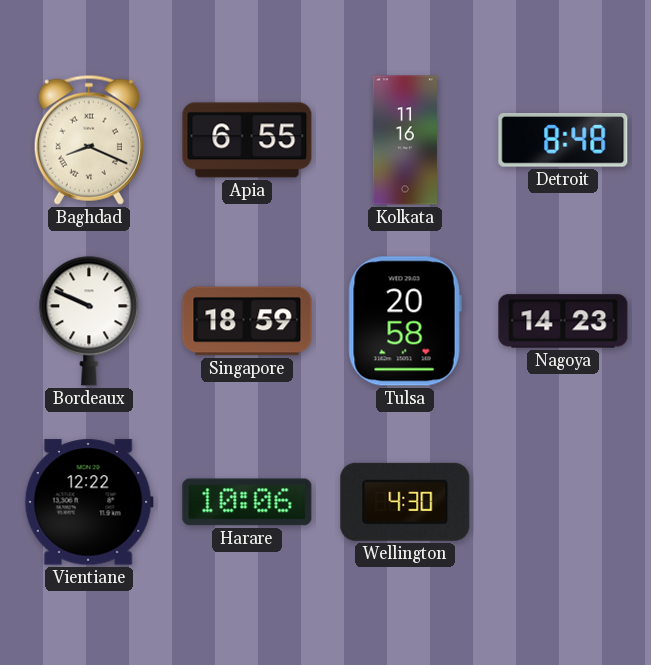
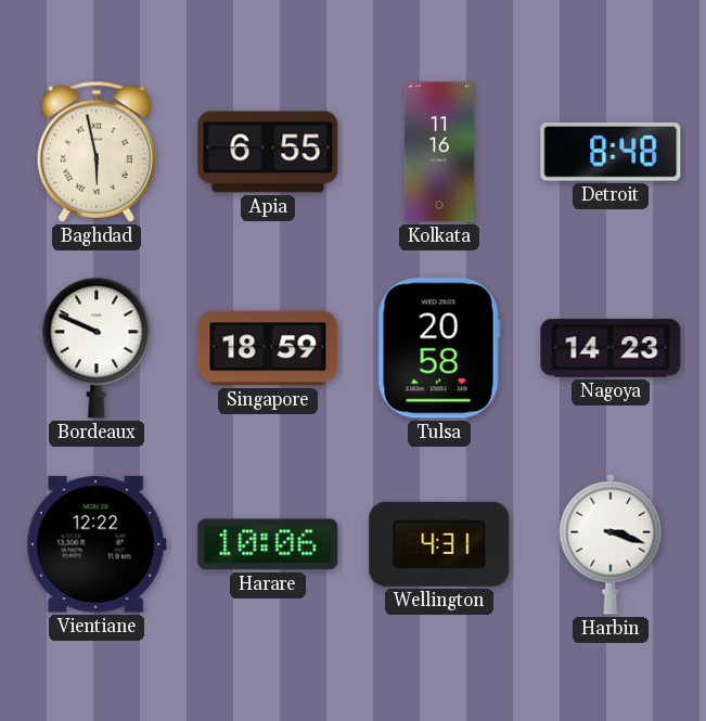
Baghdad: 8:19 -> 5:58
Wellington: 4:30 -> 4:31
Harbin: none -> 3:18
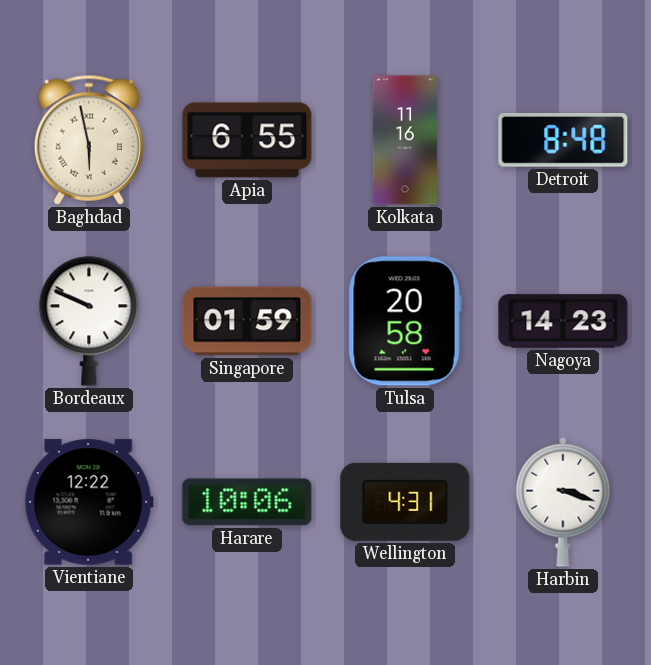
Singapore: 18:59 -> 01:59
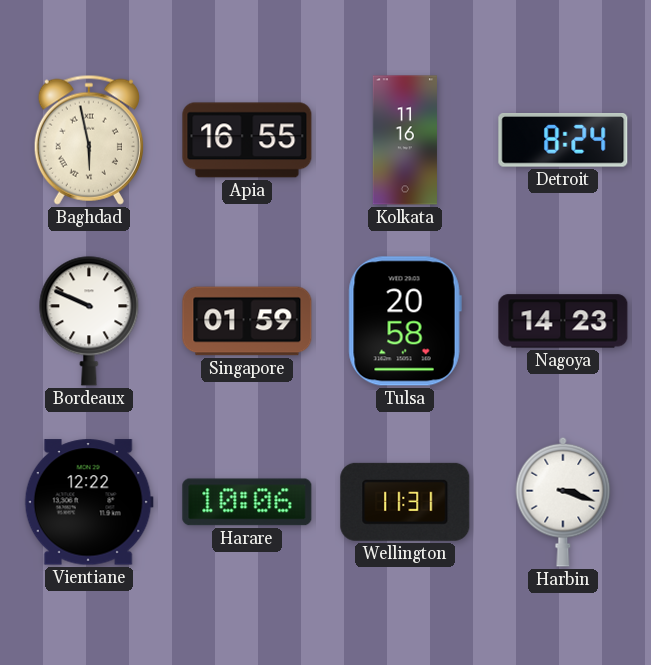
Apia: 6:55 -> 16:55
Detroit: 8:48 -> 8:24
Wellington: 4:31 -> 11:31
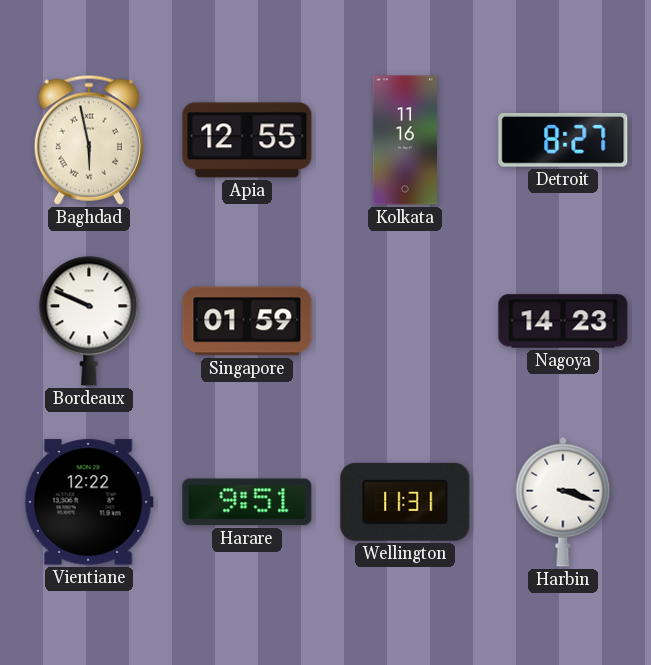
Apia: 16:55 -> 12:55
Detroit: 8:24 -> 8:27
Tulsa: 20:58 -> none
Harare: 10:06 -> 9:51
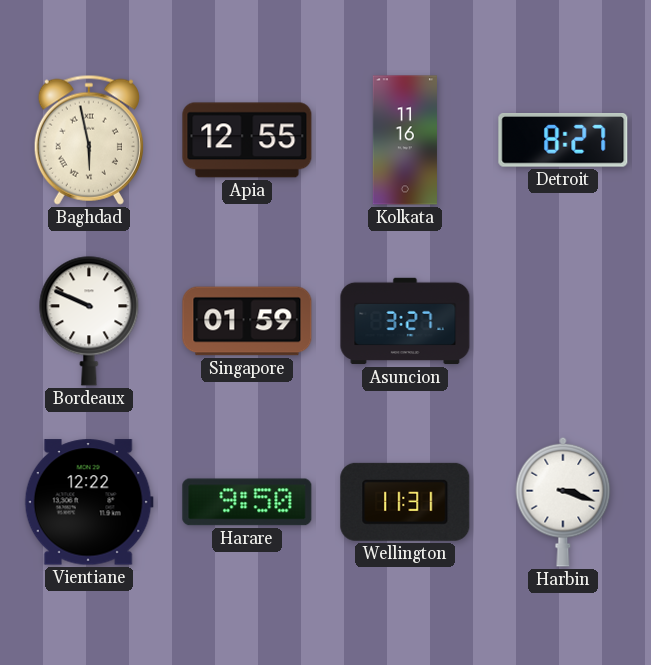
Asuncion: none -> 3:27
Nagoya: 14:23 -> none
Harare: 9:51 -> 9:50
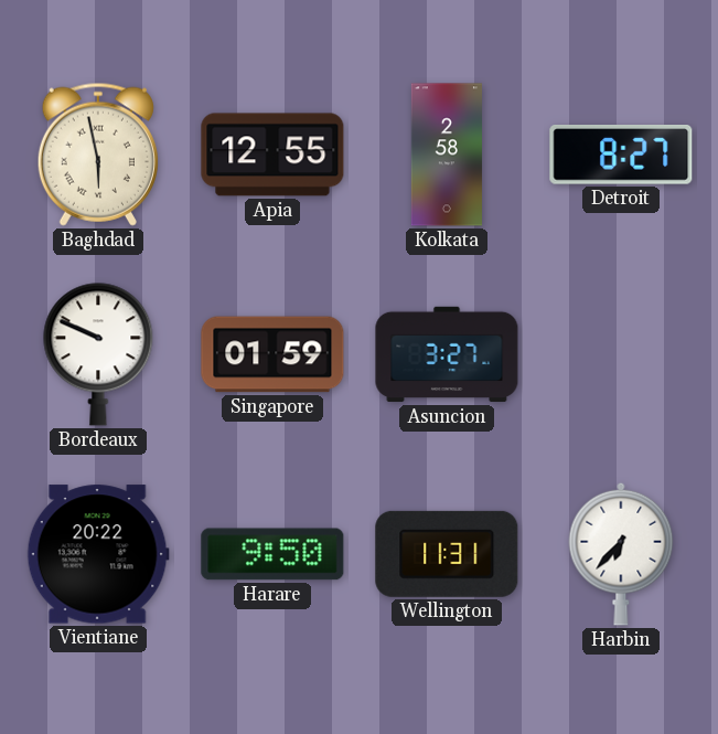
Kolkata: 11:16 -> 2:58
Vientiane: 12:22 -> 20:22
Harbin: 3:18 -> 6:37
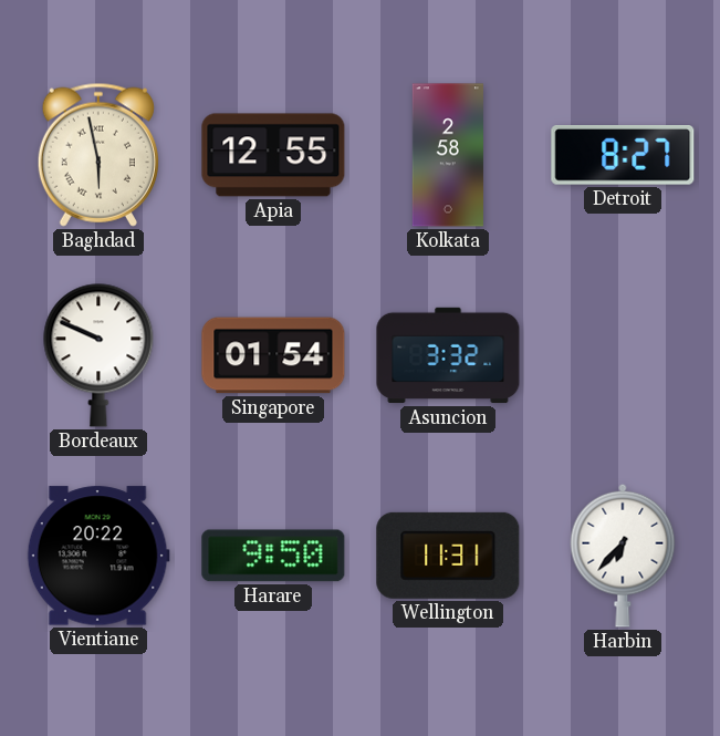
Singapore: 01:59 -> 01:54
Asuncion: 3:27 -> 3:32
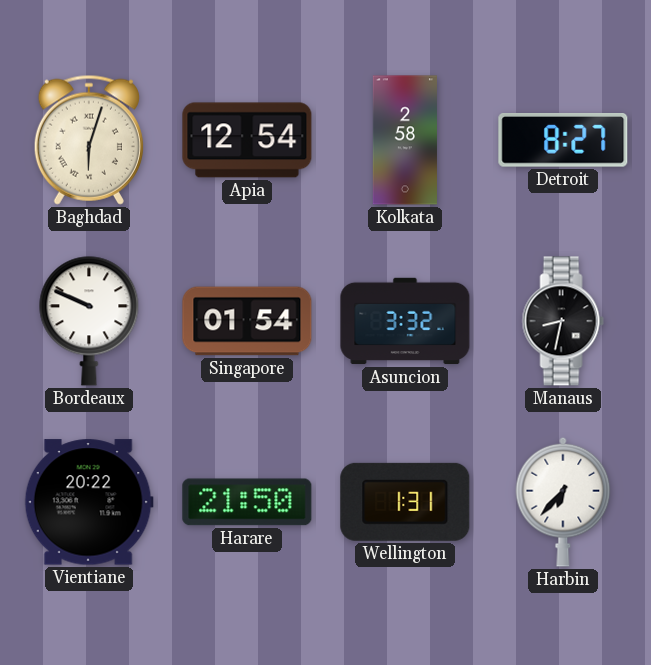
Baghdad: 5:58 -> 6:03
Apia: 12:55 -> 12:54
Manaus: none -> 8:32
Harare: 9:50 -> 21:50
Wellington: 11:31 -> 1:31
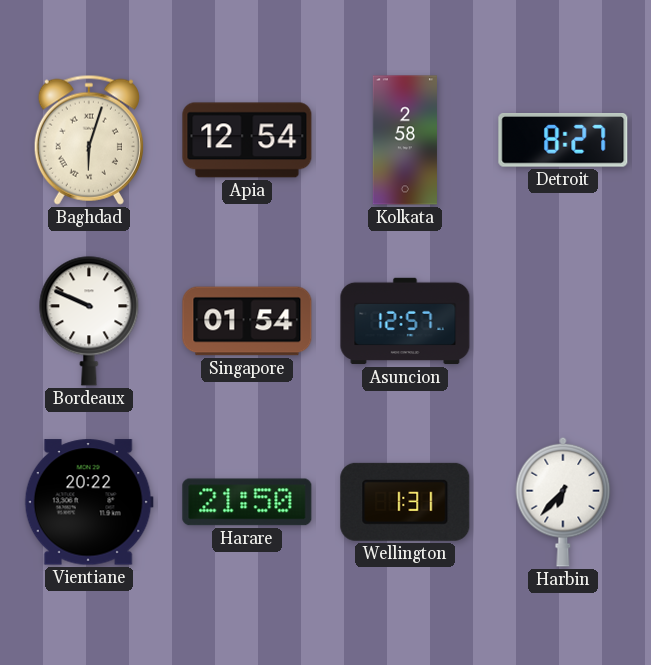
Asuncion: 3:32 -> 12:57
Manaus: 8:32 -> none
